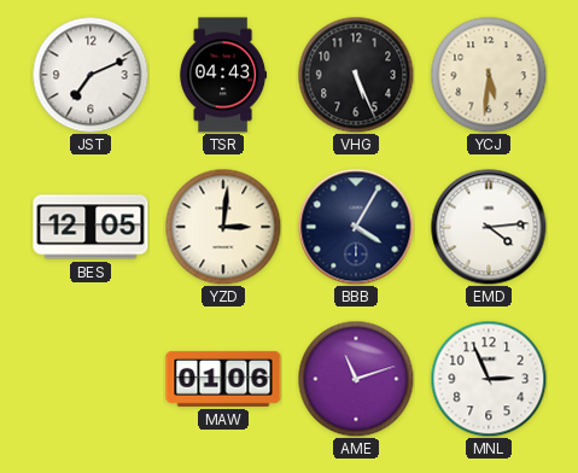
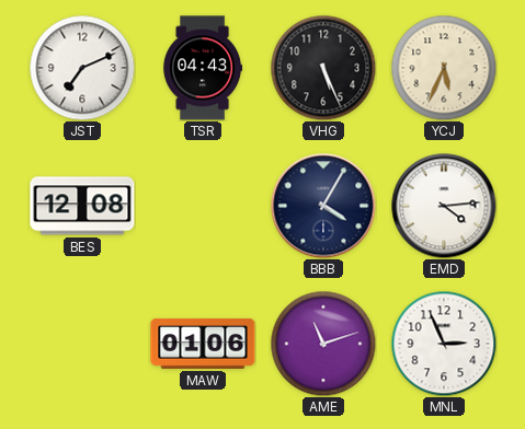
YCJ: 5:31 -> 5:34
BES: 12:05 -> 12:08
YZD: 3:01 -> none
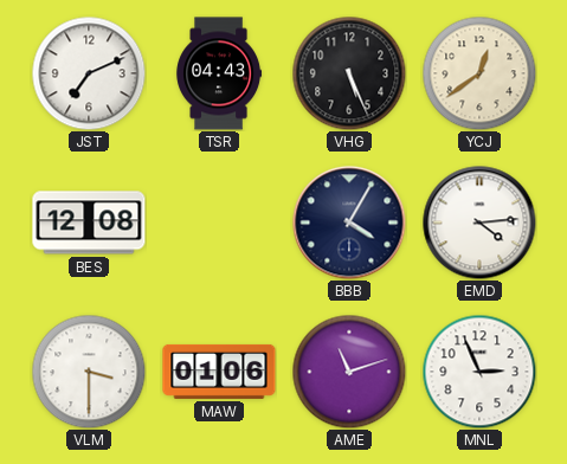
YCJ: 5:34 -> 12:39
VLM: none -> 3:30
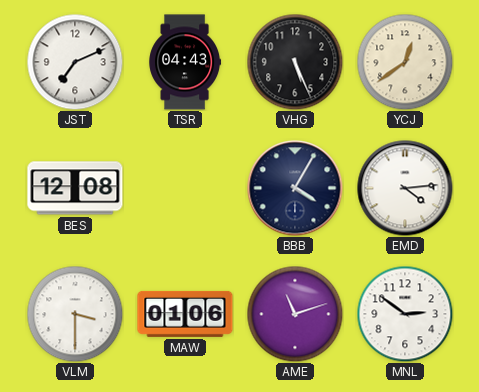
MNL: 2:56 -> 2:51
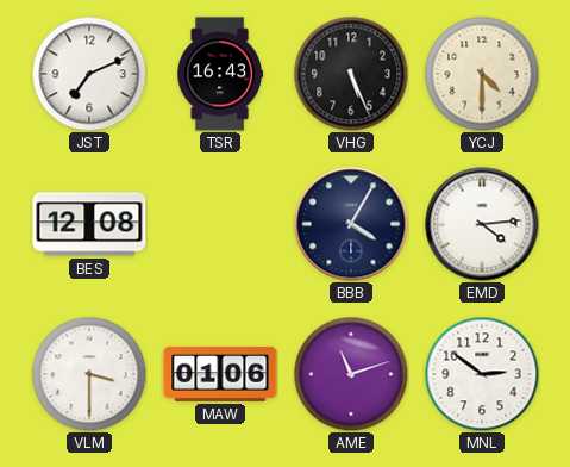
TSR: 04:43 -> 16:43
YCJ: 12:39 -> 4:30
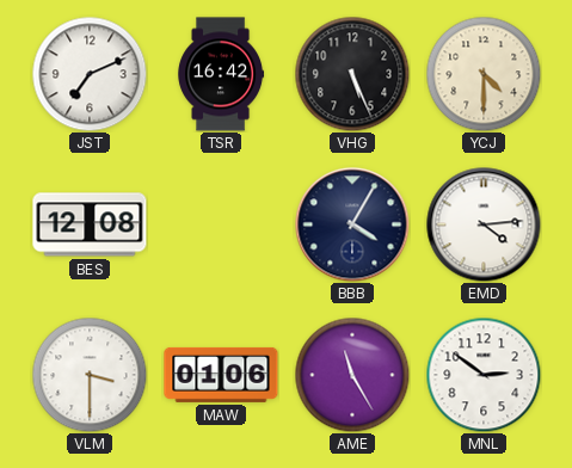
TSR: 16:43 -> 16:42
AME: 11:12 -> 11:25
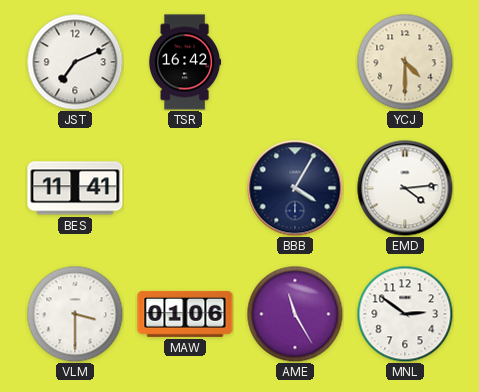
VHG: 5:26 -> none
BES: 12:08 -> 11:41
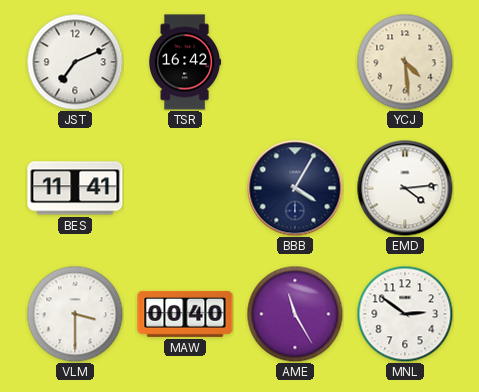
YCJ: 4:30 -> 4:29
MAW: 01:06 -> 00:40
